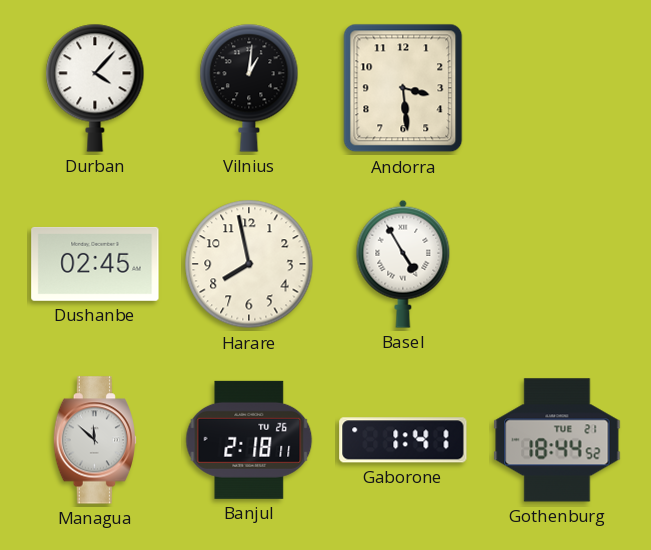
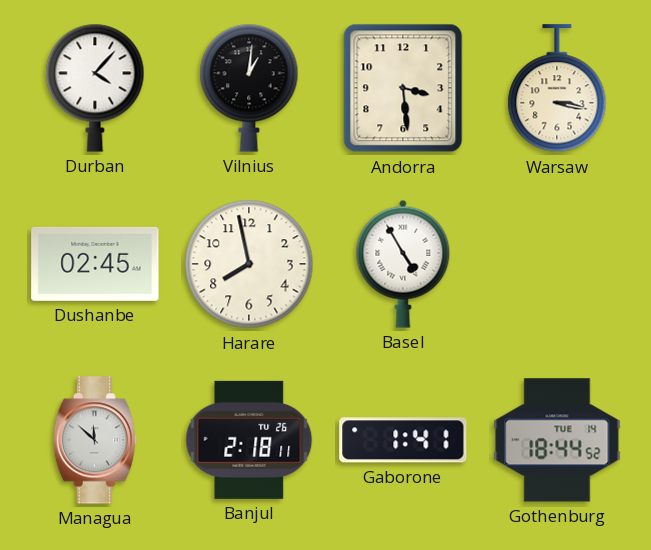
Warsaw: none -> 3:17
Gothenburg date: TUE 21 -> TUE 14
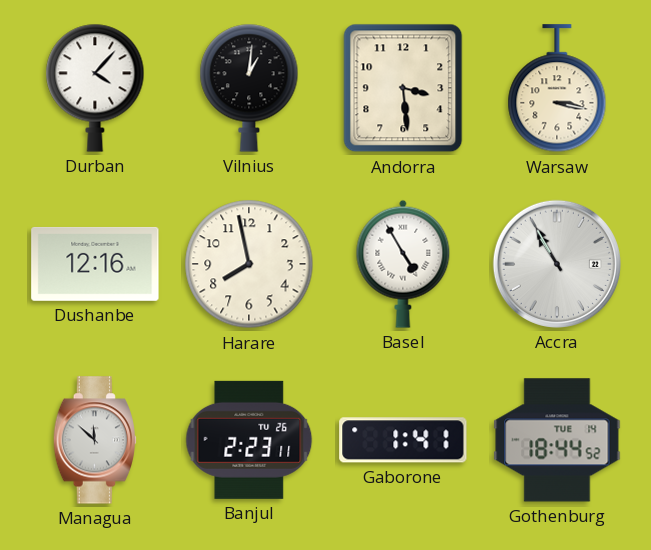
Dushanbe: 02:45 -> 12:16
Accra: none -> 10:55
Banjul: 2:18 -> 2:23
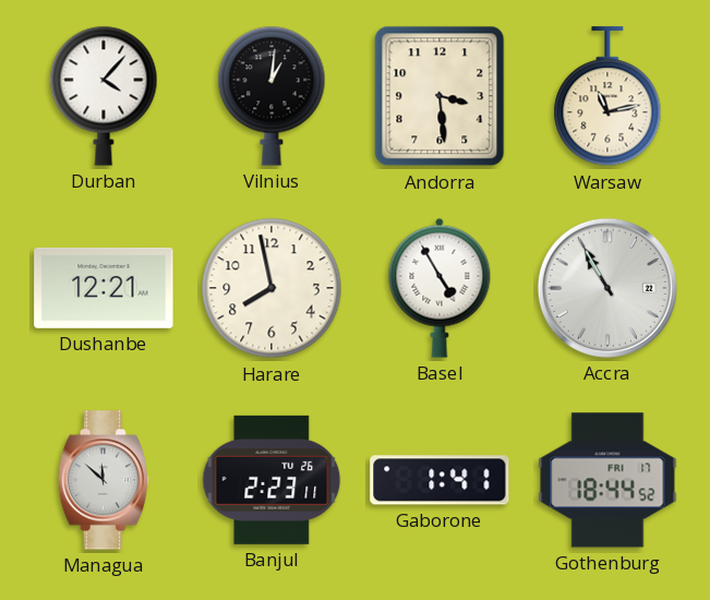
Warsaw: 3:17 -> 11:13
Dushanbe: 12:16 -> 12:21
Gothenburg date: TUE 14 -> FRI 17
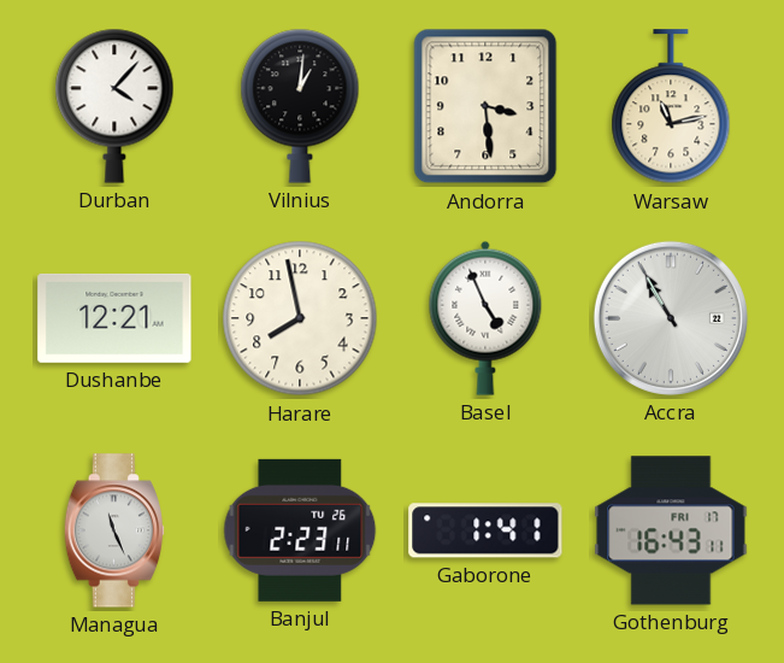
Basel: 4:55 -> 4:56
Managua: 11:52 -> 11:26
Gothenburg: 18:44 -> 16:43
